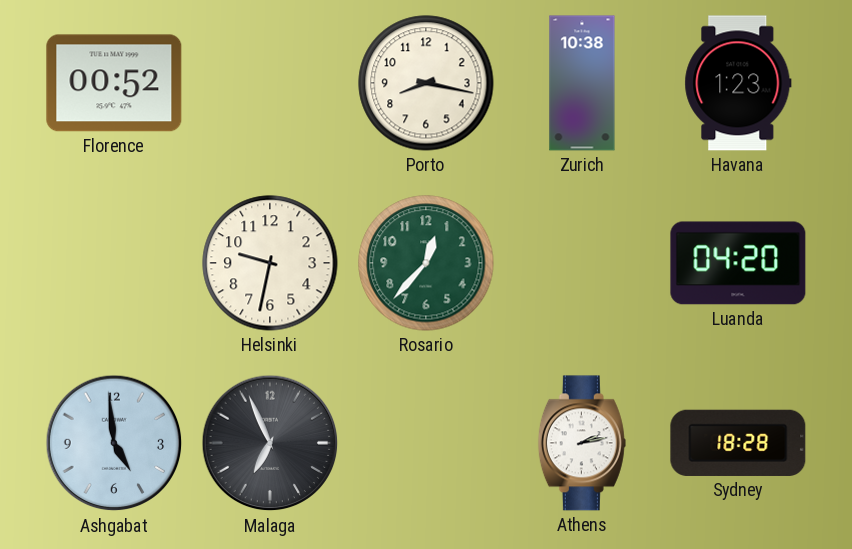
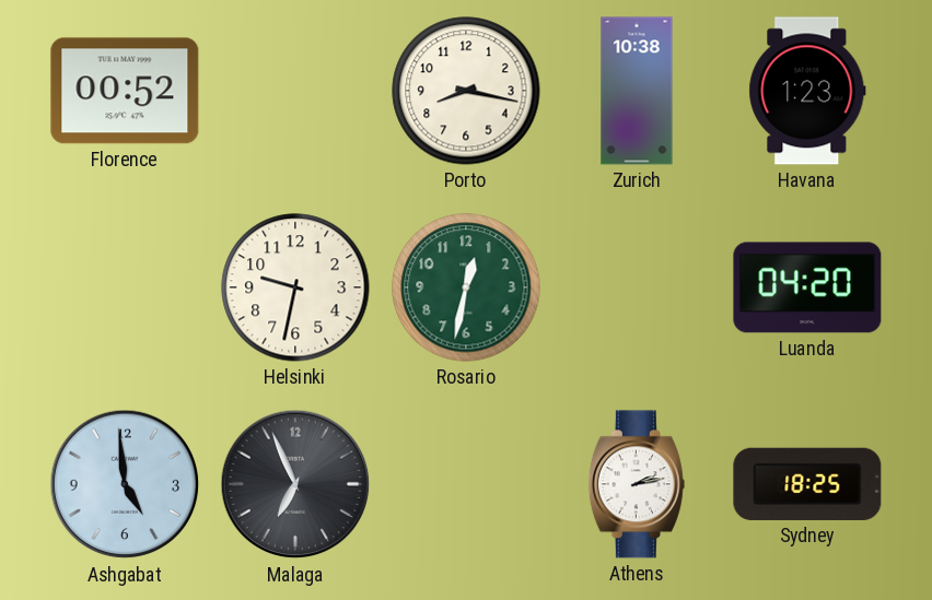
Rosario: 12:37 -> 12:32
Sydney: 18:28 -> 18:25
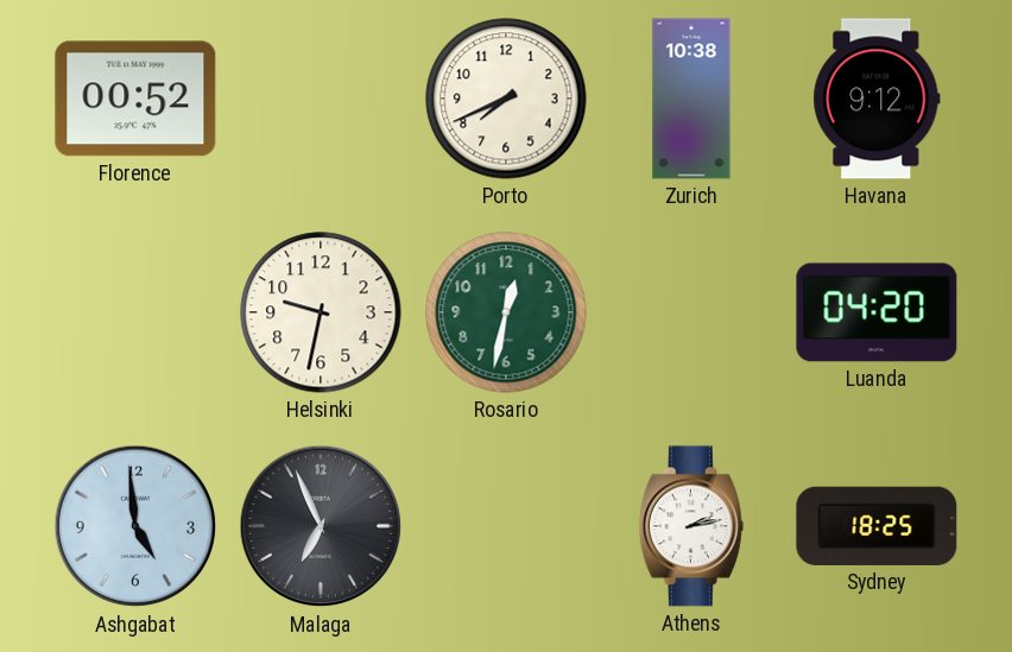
Porto: 8:17 -> 7:41
Havana: 1:23 -> 9:12
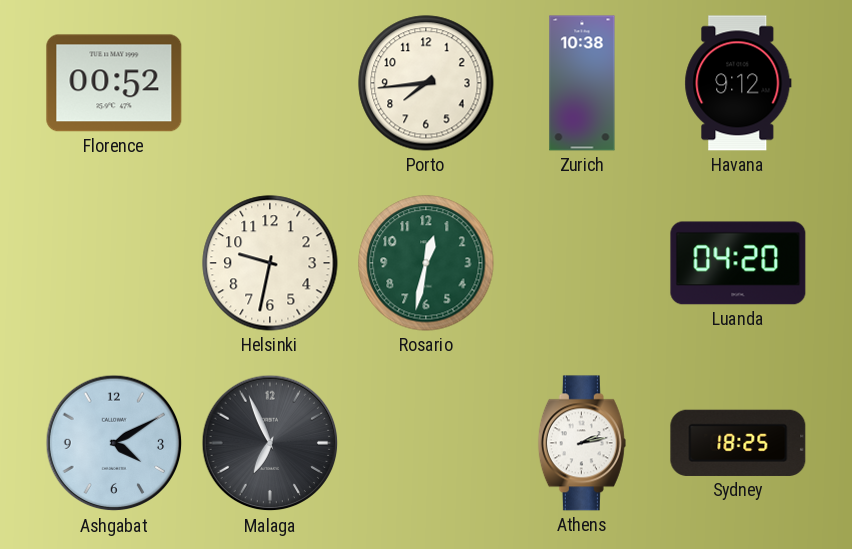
Porto: 7:41 -> 7:44
Ashgabat: 4:59 -> 4:10
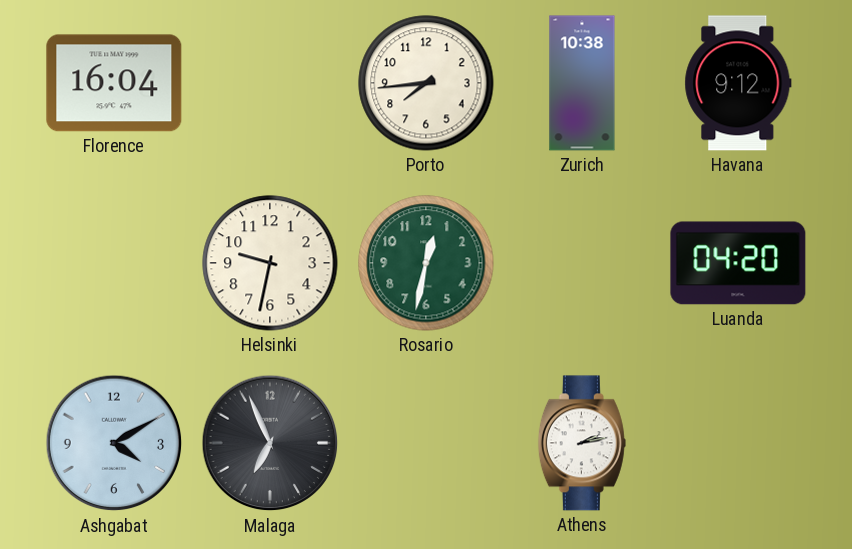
Florence: 00:52 -> 16:04
Sydney: 18:25 -> none
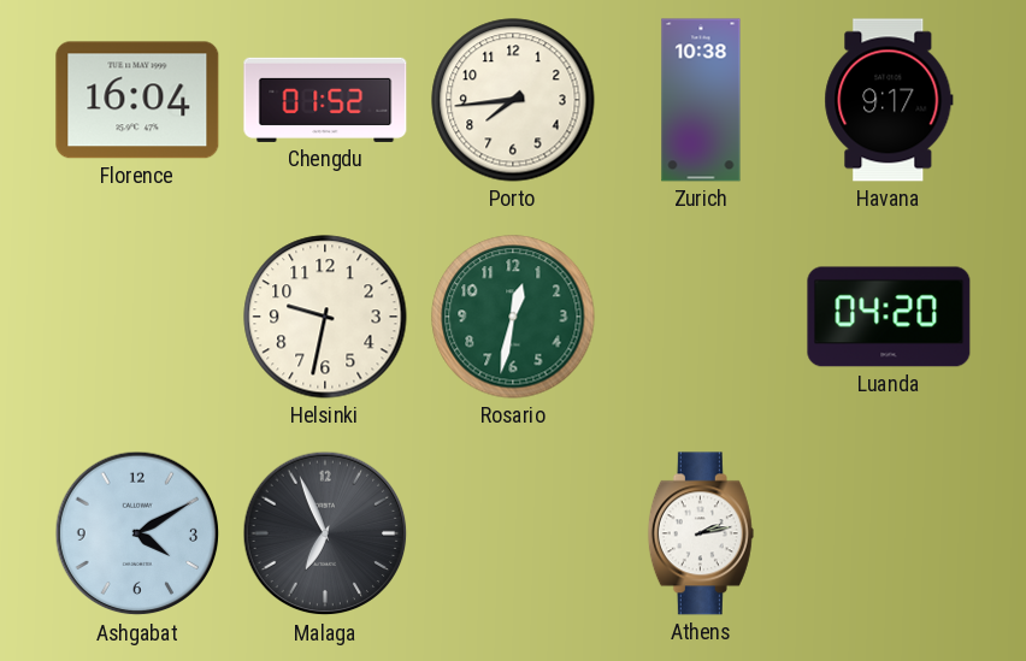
Chengdu: none -> 01:52
Havana: 9:12 -> 9:17
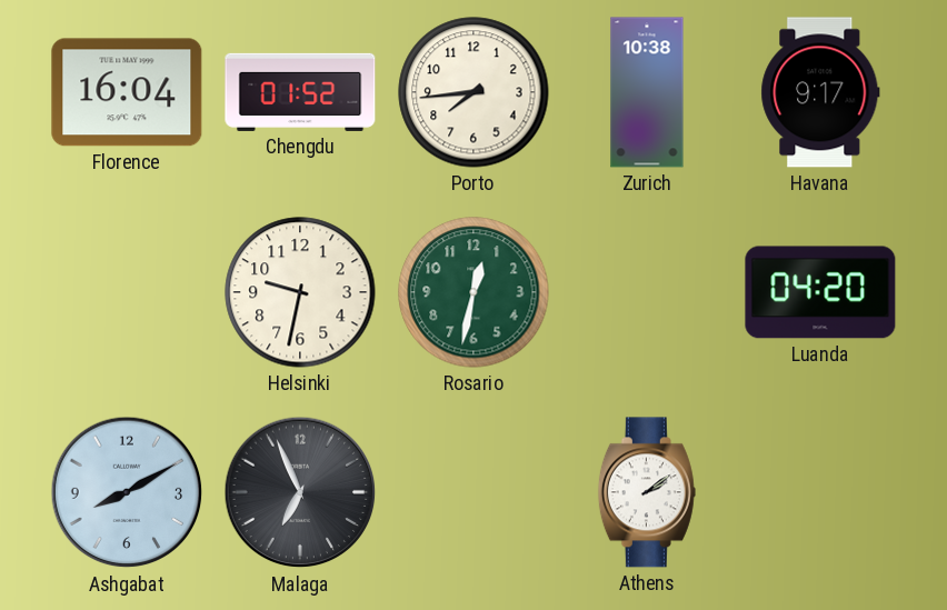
Ashgabat: 4:10 -> 8:10
Athens: 2:13 -> 2:09
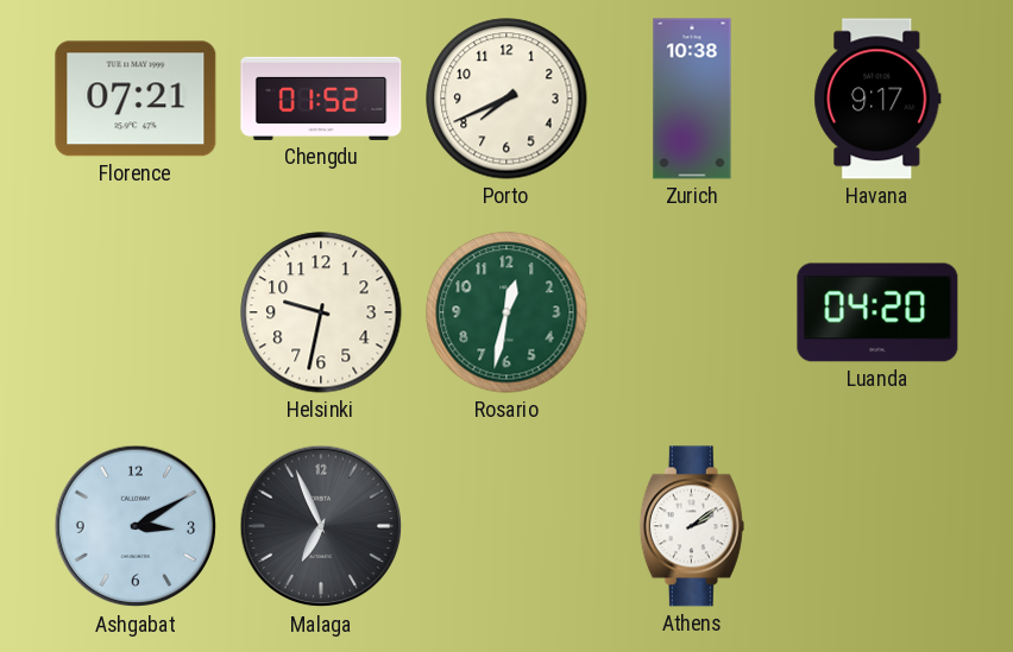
Florence: 16:04 -> 07:21
Porto: 7:44 -> 7:41
Ashgabat: 8:10 -> 3:10
